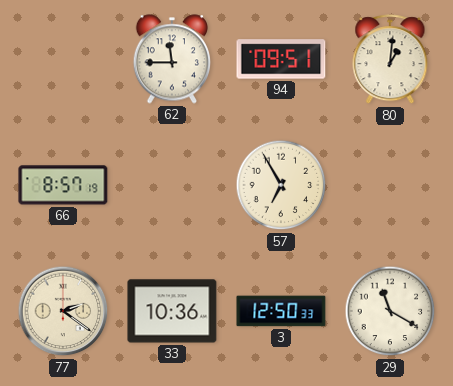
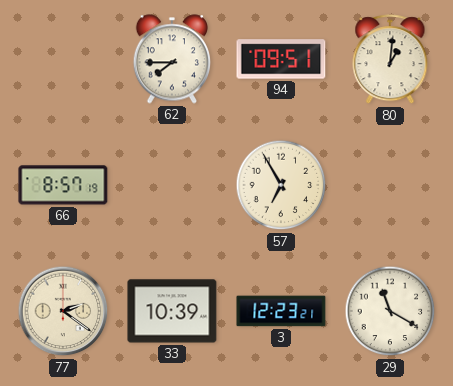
62: 11:45 -> 7:45
33: 10:36 -> 10:39
3: 12:50 -> 12:23
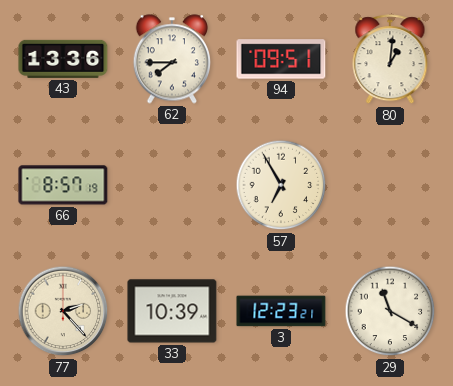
43: none -> 13:36
77: 2:21 -> 2:23
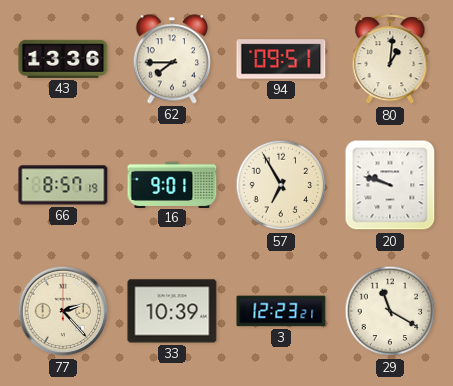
16: none -> 9:01
20: none -> 9:48
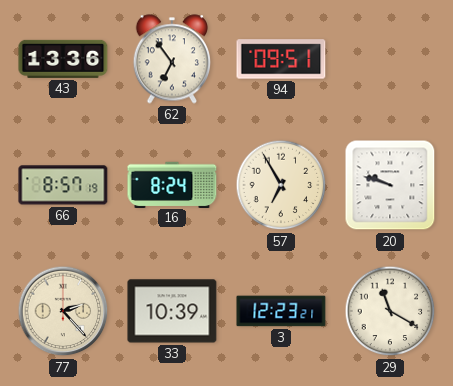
62: 7:45 -> 6:54
80: 1:01 -> none
16: 9:01 -> 8:24
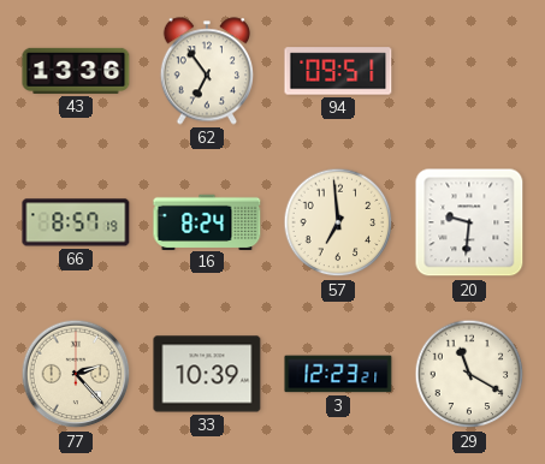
57: 6:55 -> 6:59
20: 9:48 -> 9:31
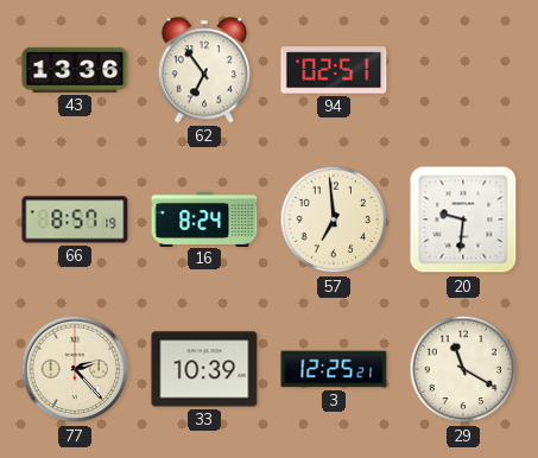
94: 09:51 -> 02:51
3: 12:23 -> 12:25
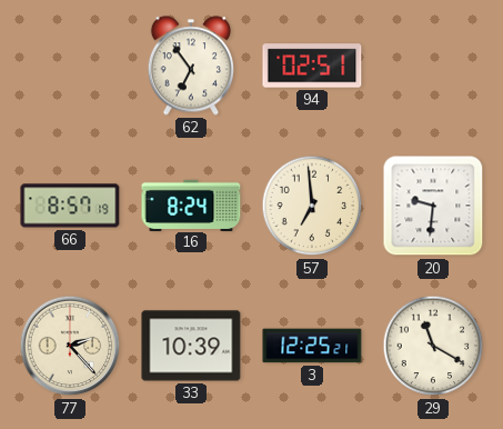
43: 13:36 -> none
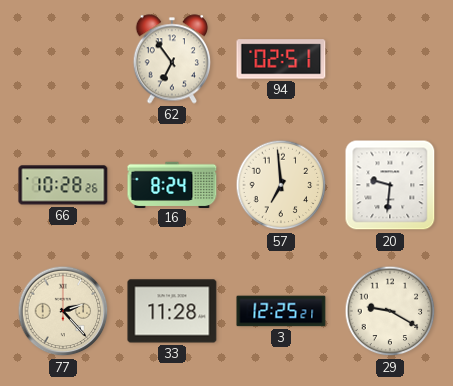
66: 8:57 -> 10:28
33: 10:39 -> 11:28
29: 11:20 -> 9:20
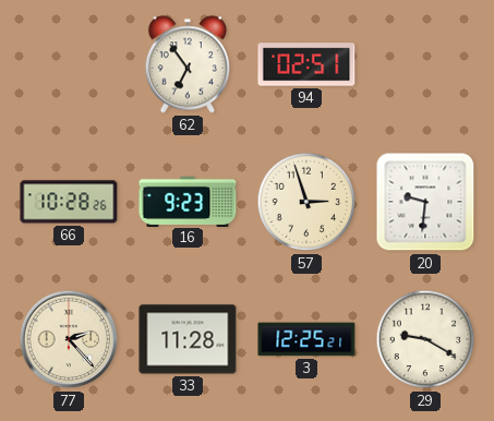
16: 8:24 -> 9:23
57: 6:59 -> 2:57
